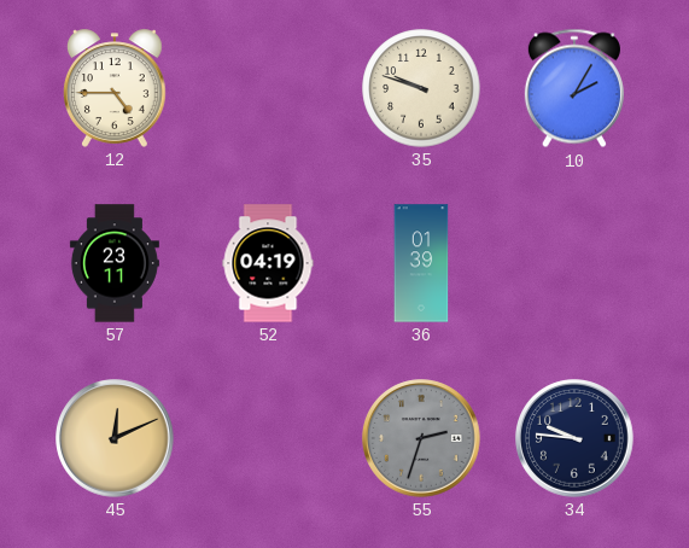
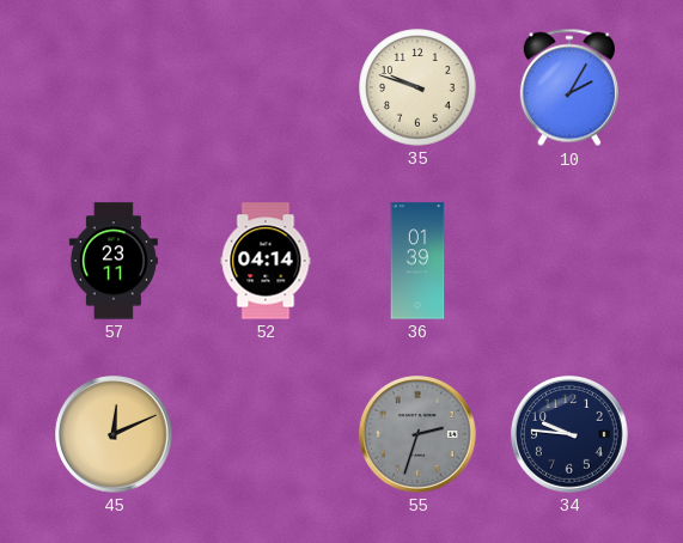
12: 4:45 -> none
52: 04:19 -> 04:14
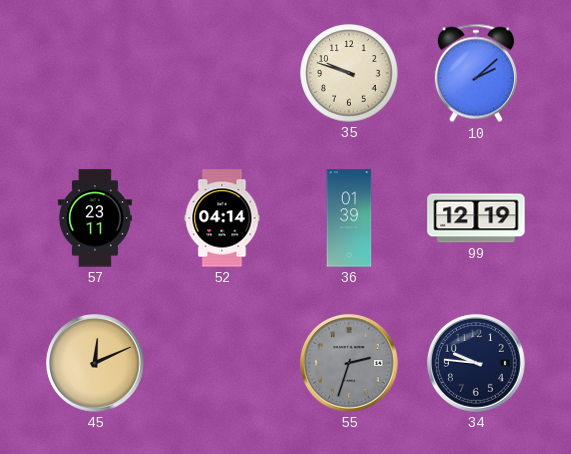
10: 2:05 -> 2:08
99: none -> 12:19
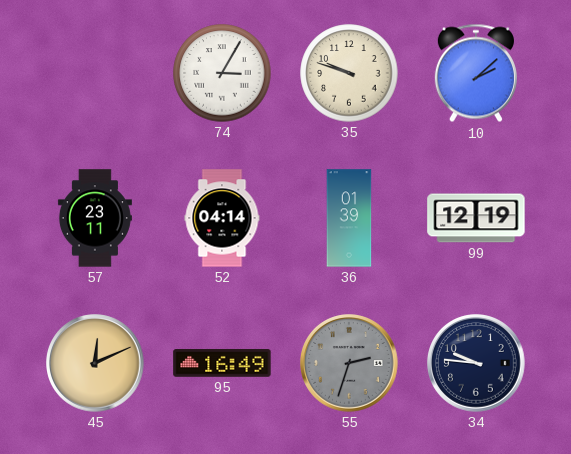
74: none -> 3:05
95: none -> 16:49
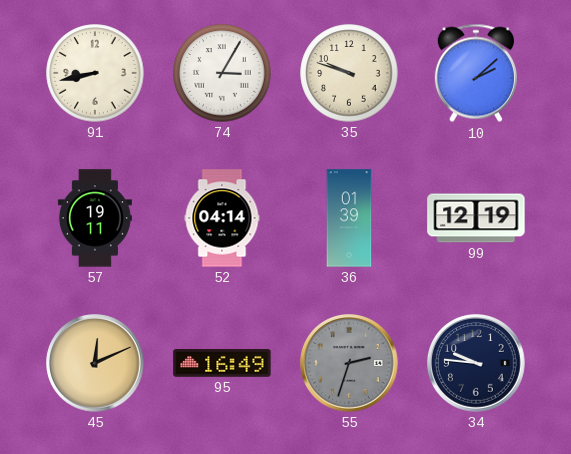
91: none -> 8:43
57: 23:11 -> 19:11
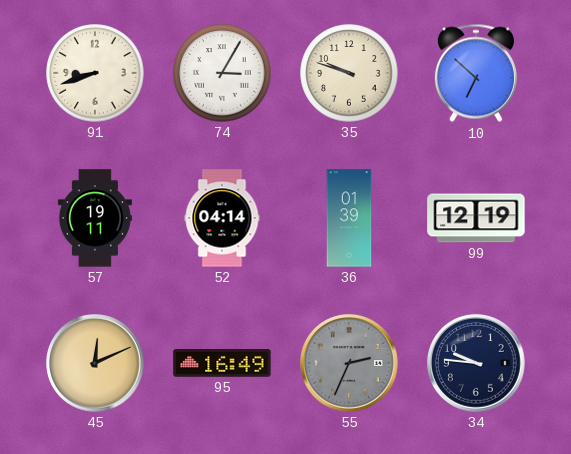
91: 8:43 -> 8:42
10: 2:08 -> 6:52
55: 2:33 -> 2:34
